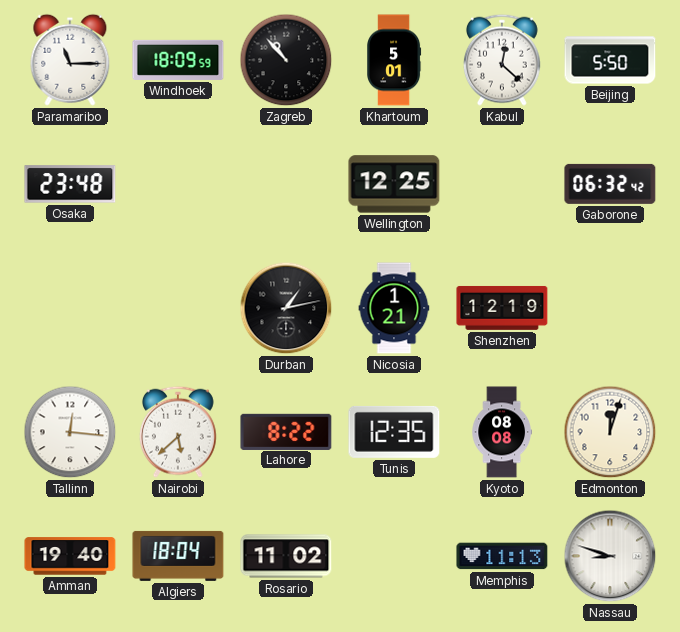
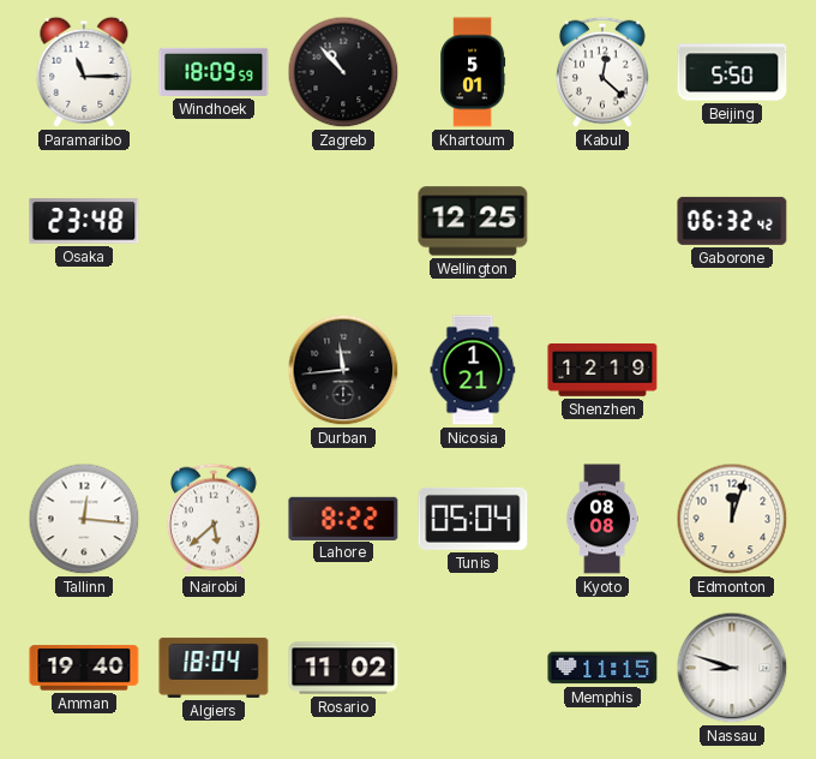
Durban: 1:13 -> 11:44
Tunis: 12:35 -> 05:04
Memphis: 11:13 -> 11:15
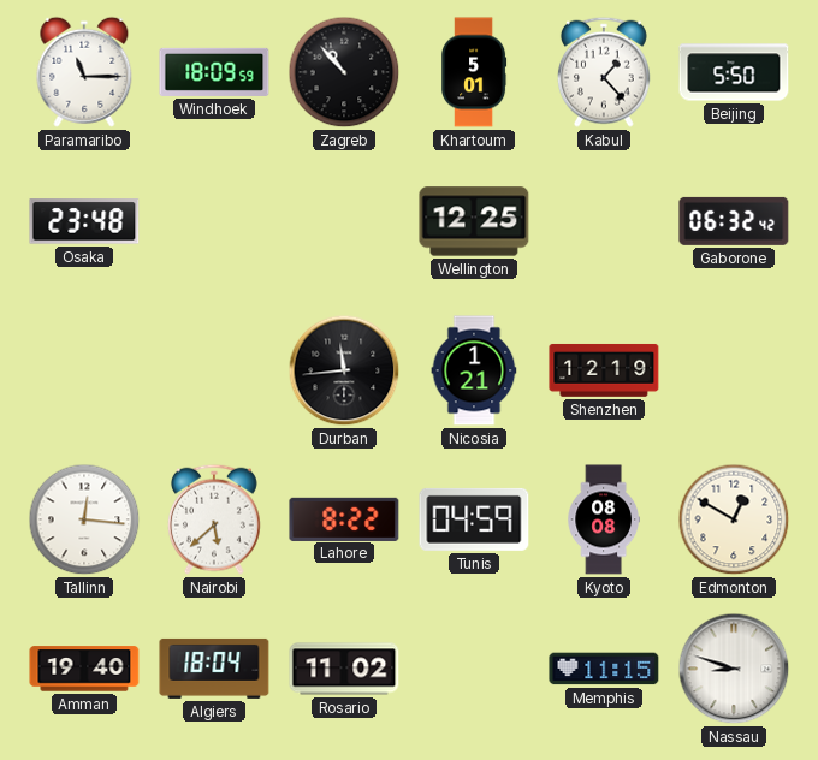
Kabul: 12:22 -> 1:23
Tunis: 05:04 -> 04:59
Edmonton: 12:03 -> 12:50
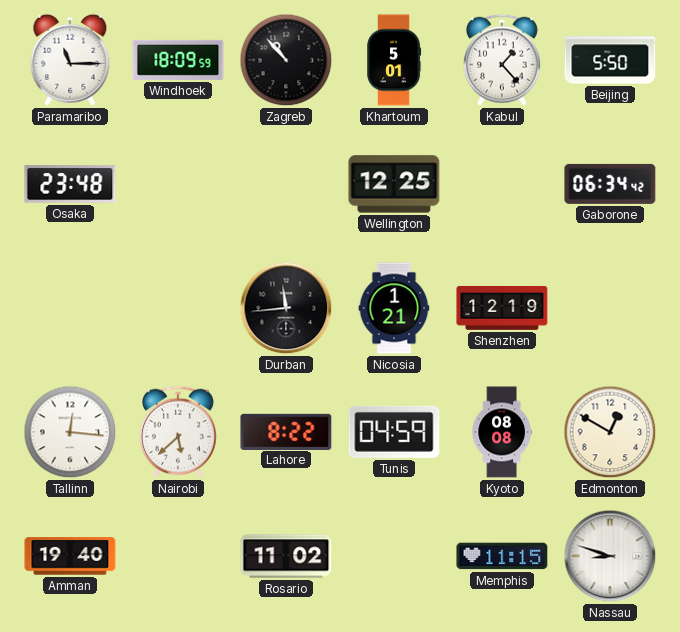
Gaborone: 06:32 -> 06:34
Algiers: 18:04 -> none
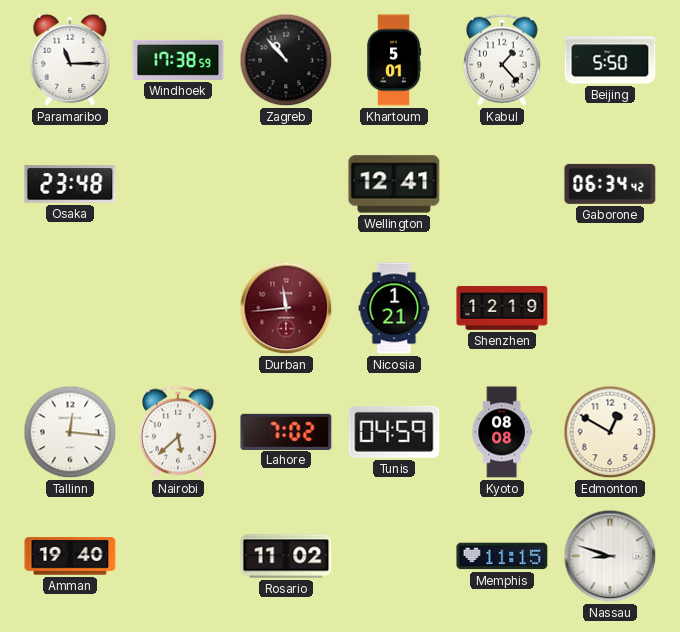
Windhoek: 18:09 -> 17:38
Wellington: 12:25 -> 12:41
Durban dial: black -> burgundy
Lahore: 8:22 -> 7:02
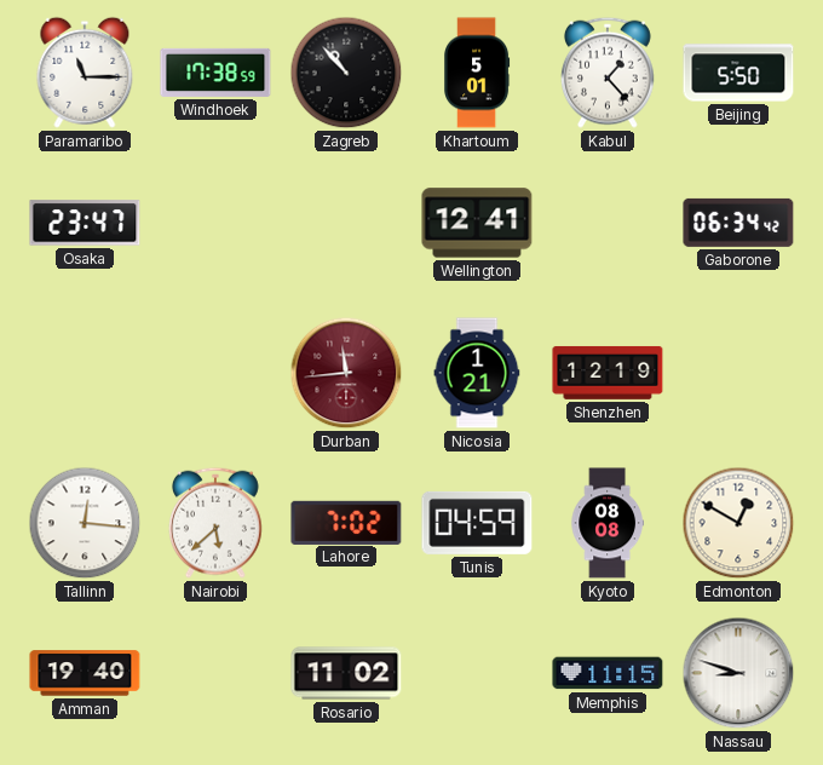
Osaka: 23:48 -> 23:47
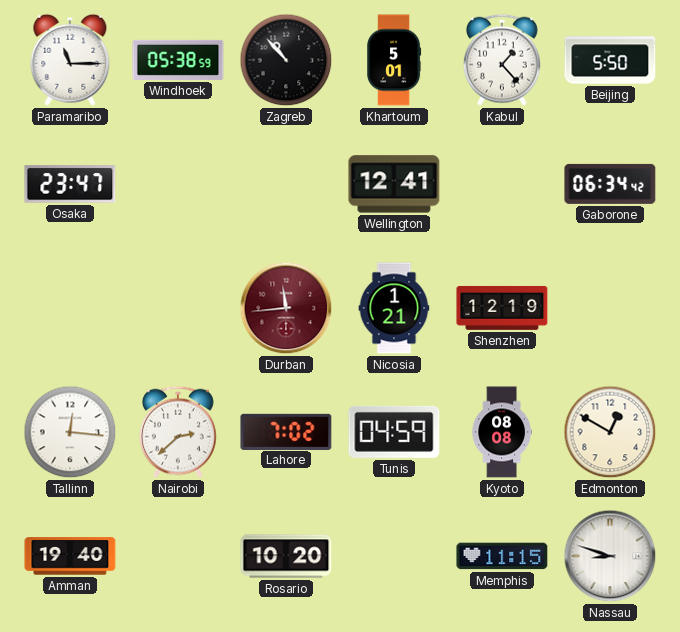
Windhoek: 17:38 -> 05:38
Nairobi: 5:38 -> 2:38
Rosario: 11:02 -> 10:20
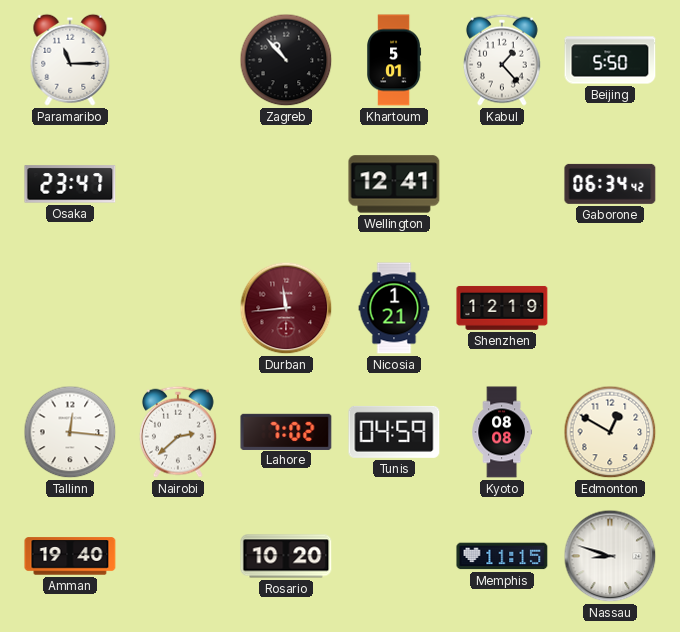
Windhoek: 05:38 -> none
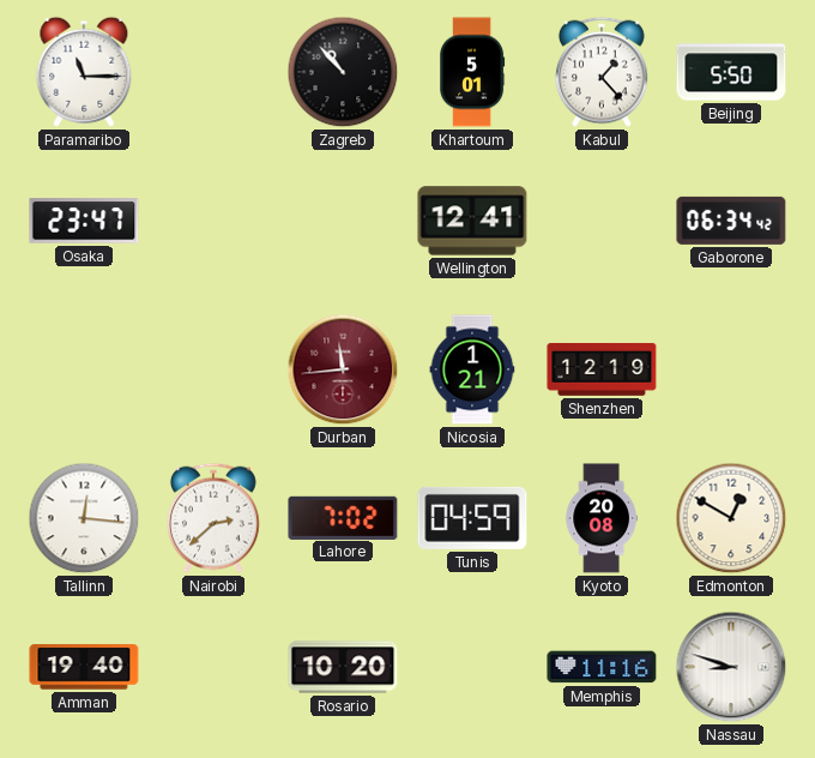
Kyoto: 08:08 -> 20:08
Memphis: 11:15 -> 11:16
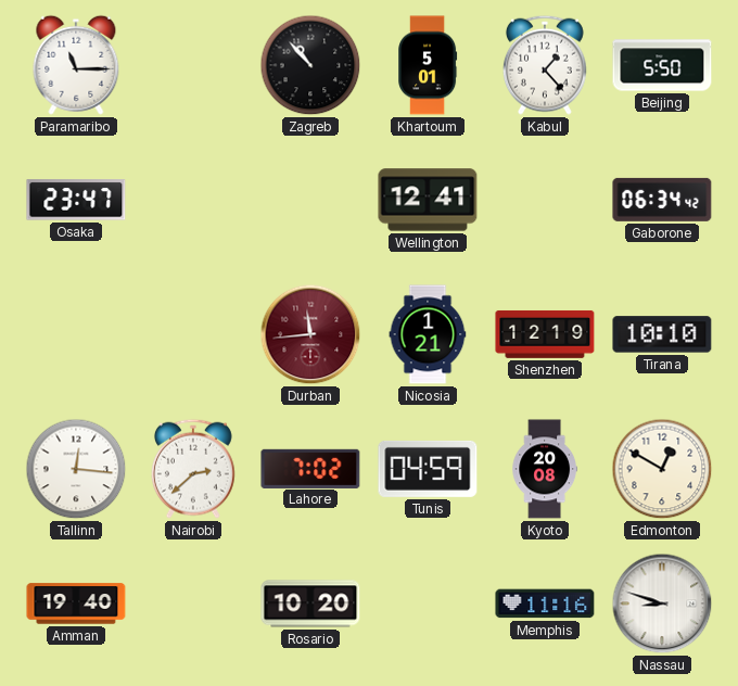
Tirana: none -> 10:10
